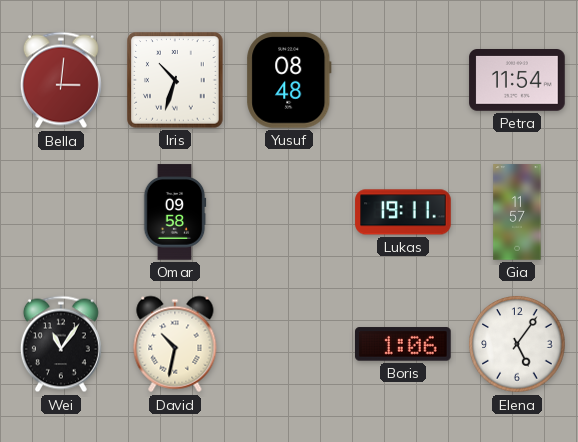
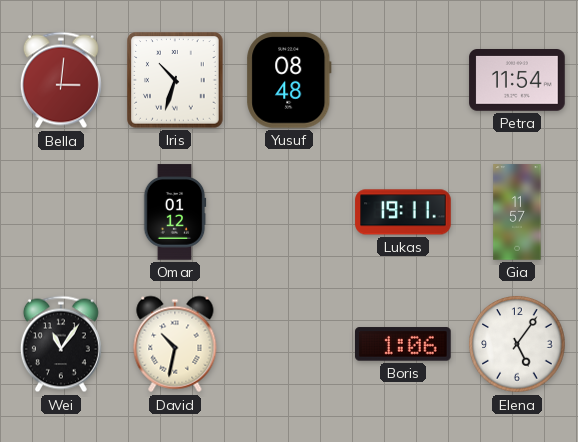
Omar: 09:58 -> 01:12
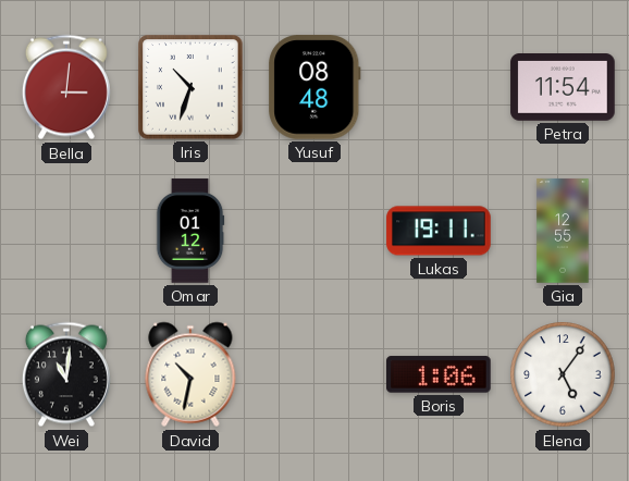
Gia: 11:57 -> 12:55
Wei: 11:06 -> 11:01
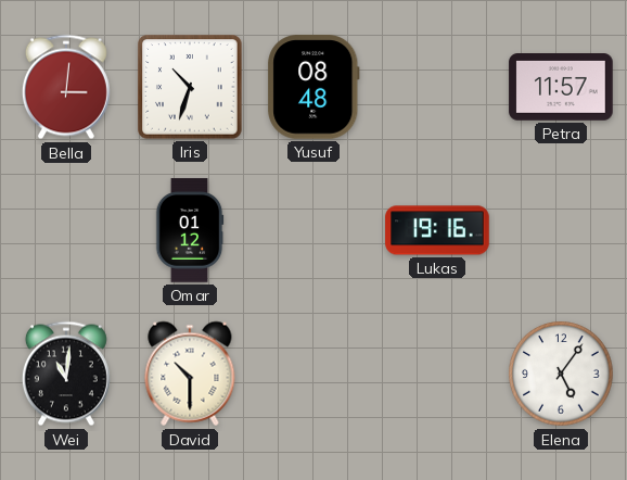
Petra: 11:54 -> 11:57
Lukas: 19:11 -> 19:16
Gia: 12:55 -> none
David: 10:32 -> 10:30
Boris: 1:06 -> none
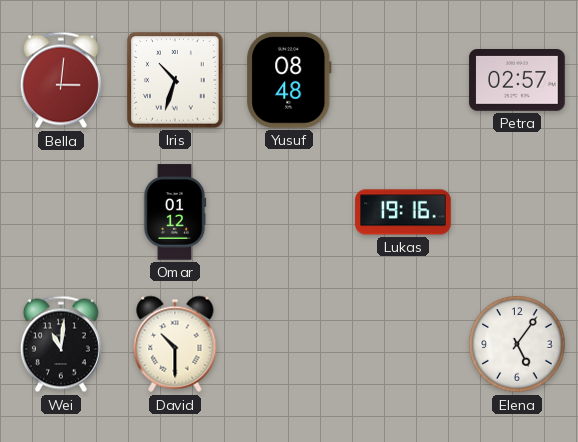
Petra: 11:57 -> 02:57
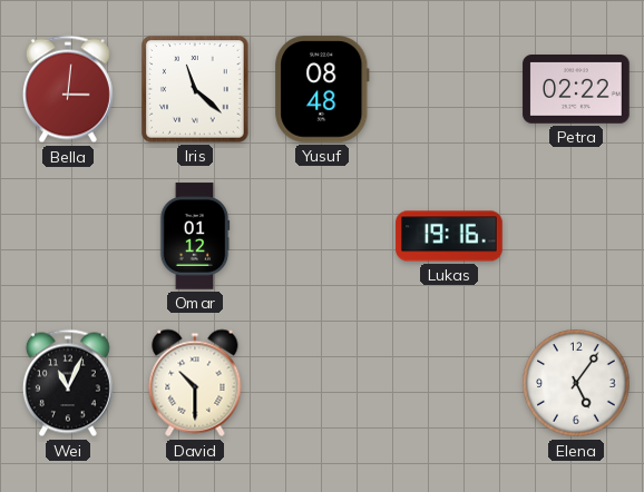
Iris: 10:33 -> 11:22
Petra: 02:57 -> 02:22
Wei: 11:01 -> 11:04
